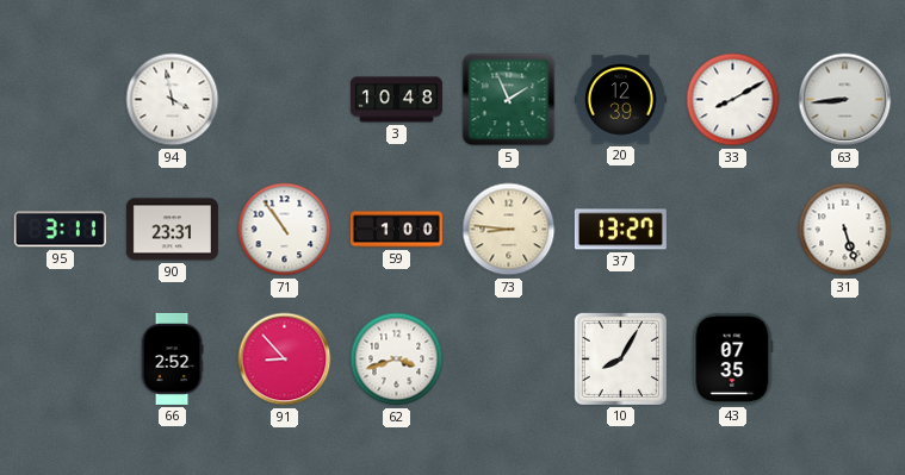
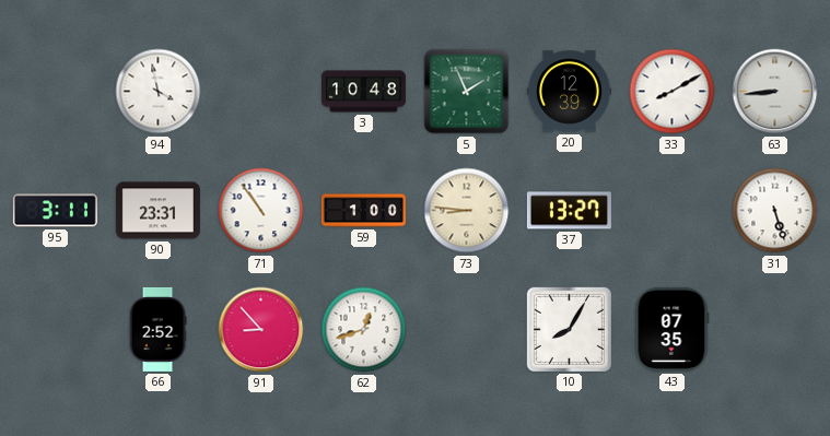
62: 3:42 -> 12:42
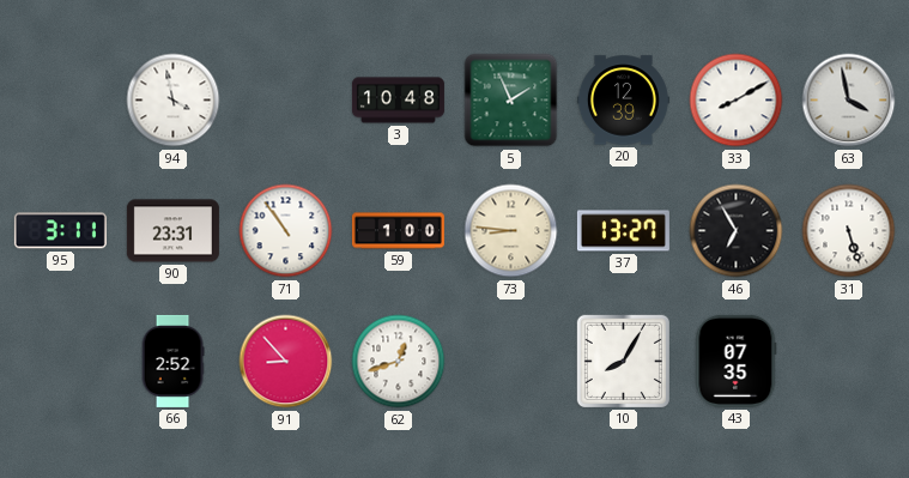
63: 8:44 -> 3:58
46: none -> 6:55
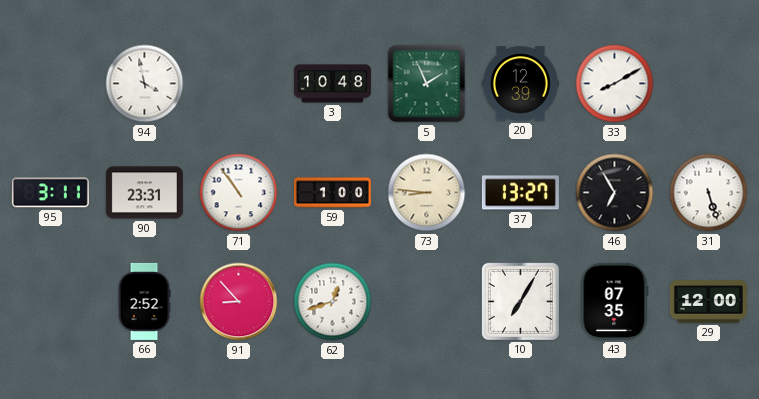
63: 3:58 -> none
10: 8:05 -> 7:05
29: none -> 12:00
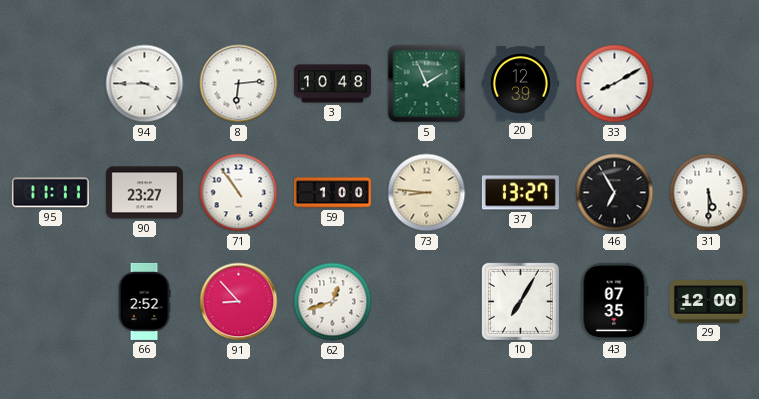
94: 3:58 -> 3:45
8: none -> 6:14
95: 3:11 -> 11:11
90: 23:31 -> 23:27
31: 5:27 -> 5:30
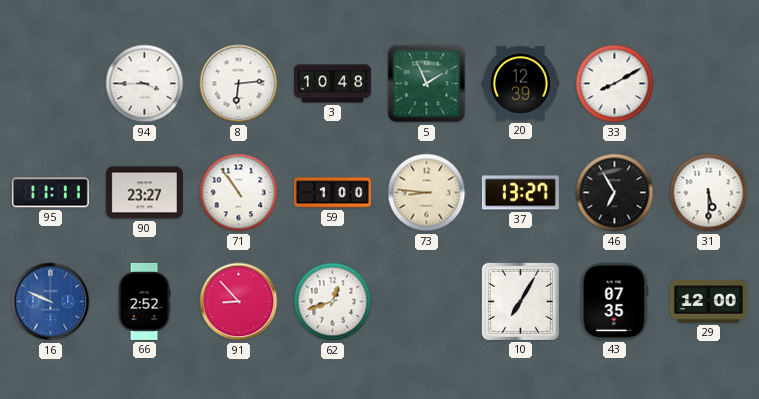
16: none -> 9:49
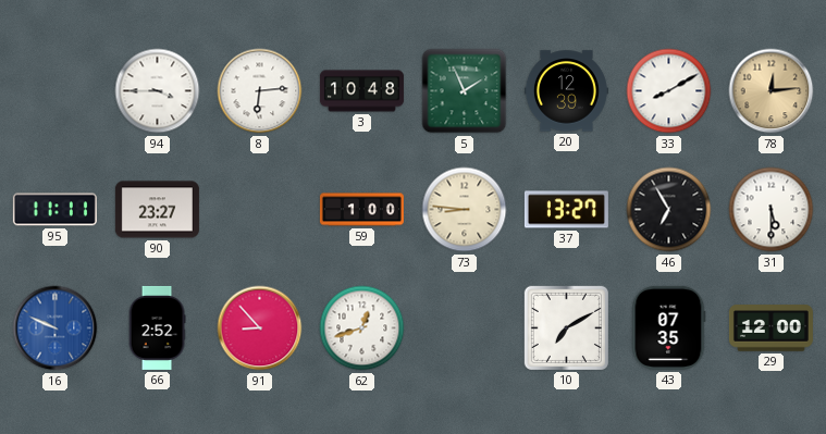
78: none -> 12:14
71: 10:54 -> none
10: 7:05 -> 7:10
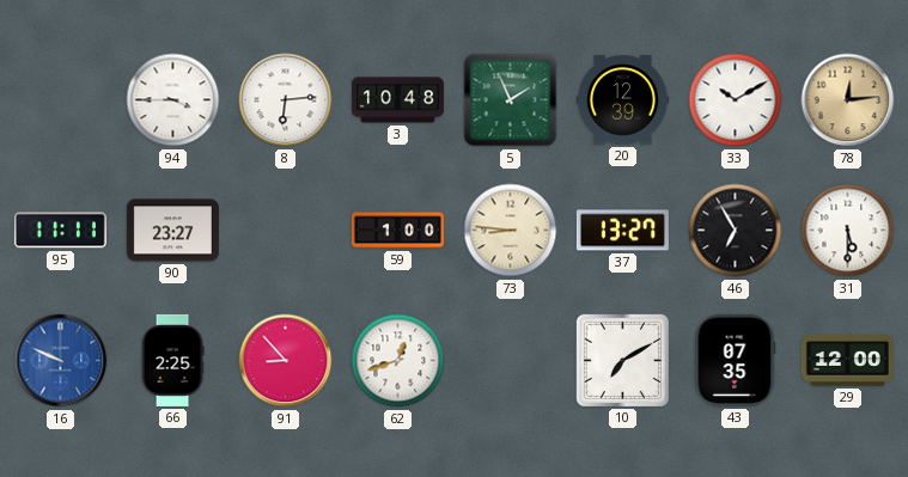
33: 8:10 -> 10:10
66: 2:52 -> 2:25
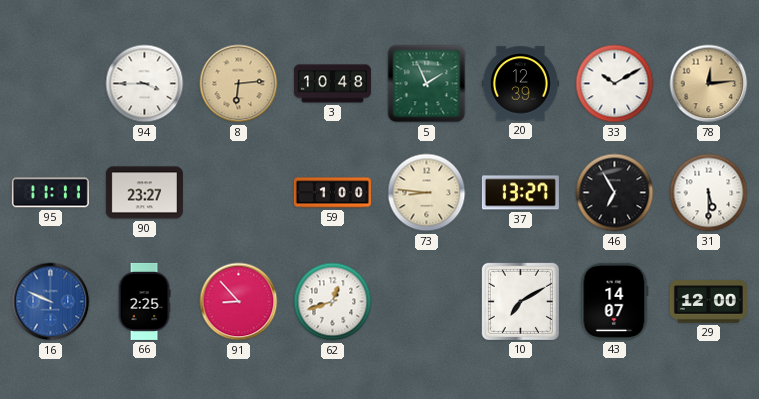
8 dial: white -> champagne
43: 07:35 -> 14:07
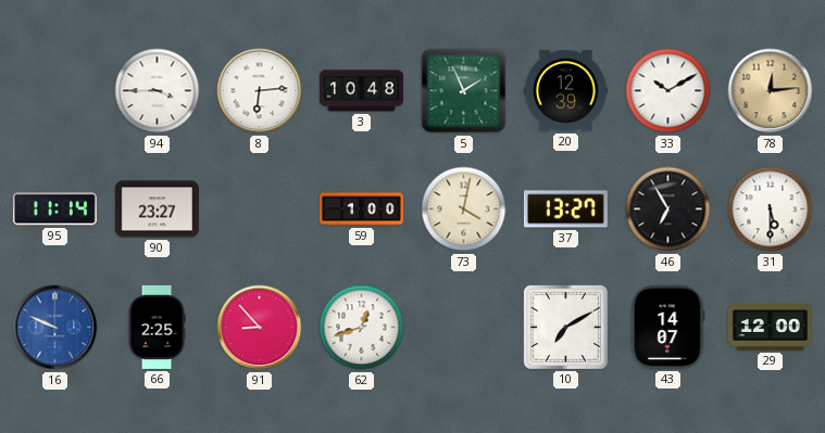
8 dial: champagne -> white
95: 11:11 -> 11:14
73: 8:46 -> 4:02
